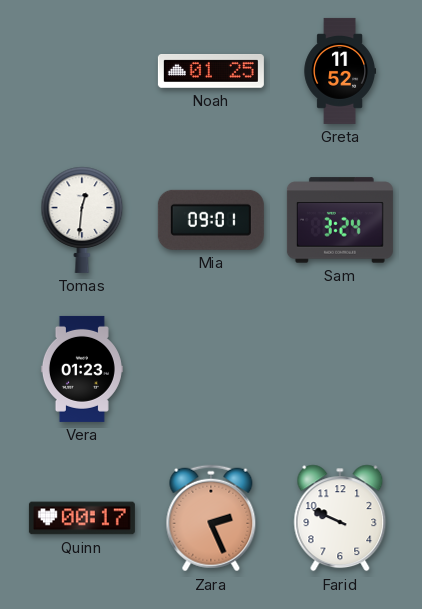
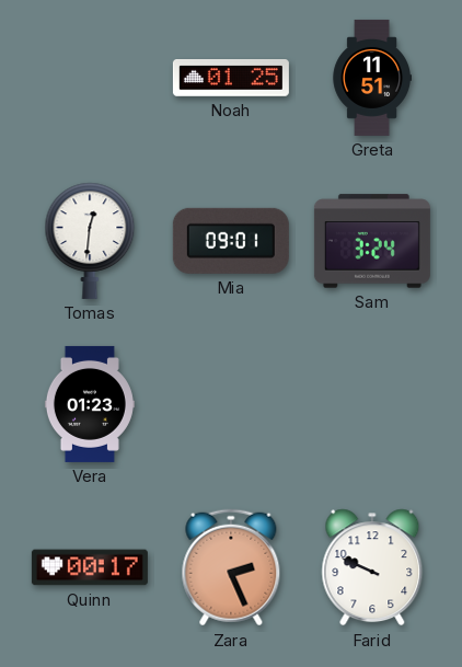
Greta: 11:52 -> 11:51
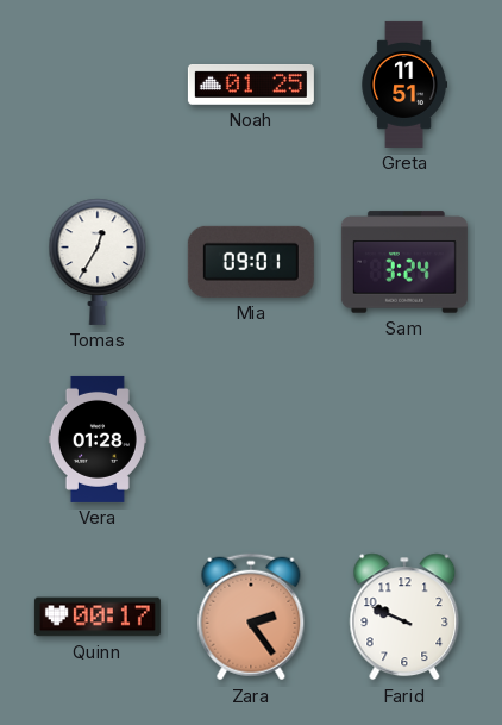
Tomas: 12:31 -> 12:35
Vera: 01:23 -> 01:28
Zara: 2:26 -> 2:24
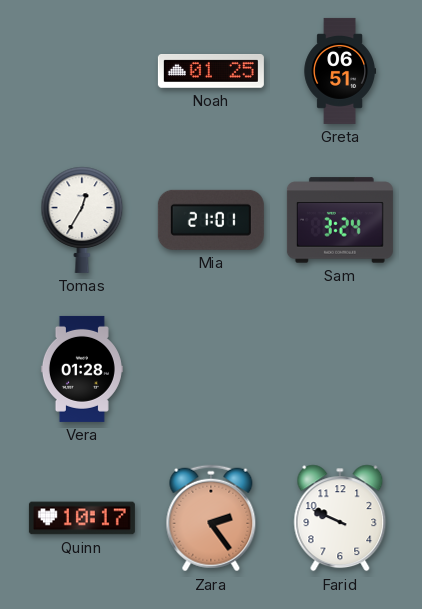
Greta: 11:51 -> 06:51
Mia: 09:01 -> 21:01
Quinn: 00:17 -> 10:17
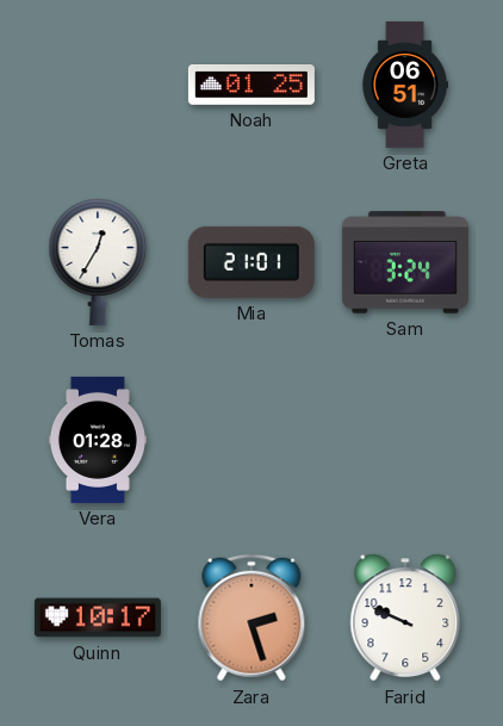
Zara: 2:24 -> 2:27
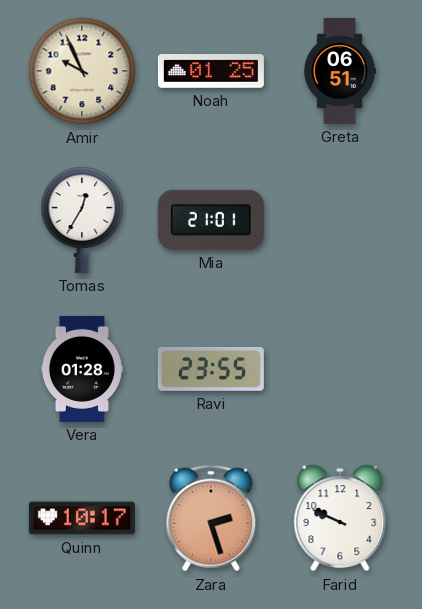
Amir: none -> 9:56
Sam: 3:24 -> none
Ravi: none -> 23:55
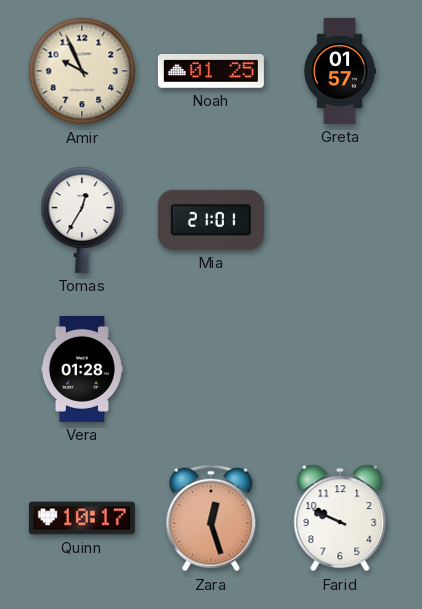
Greta: 06:51 -> 01:57
Ravi: 23:55 -> none
Zara: 2:27 -> 12:27
